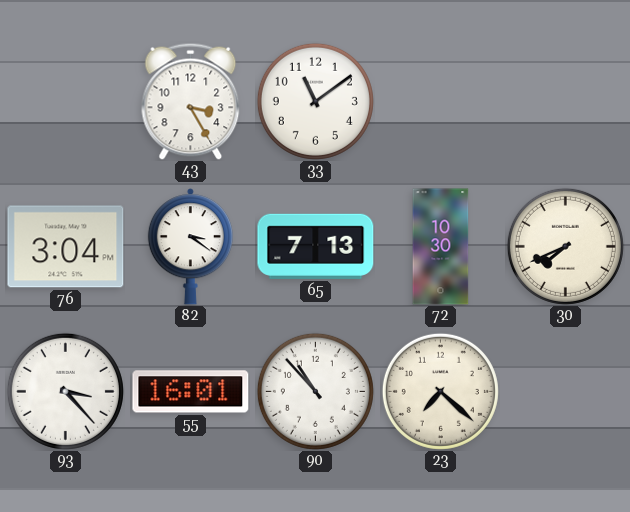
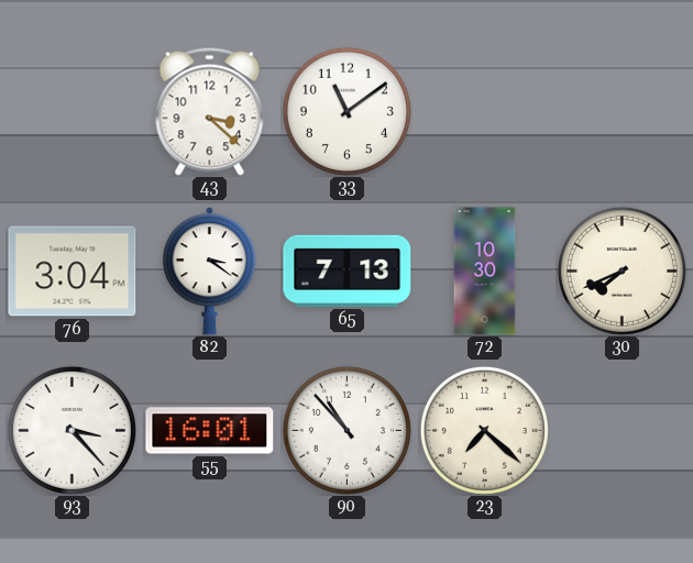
43: 3:25 -> 3:22
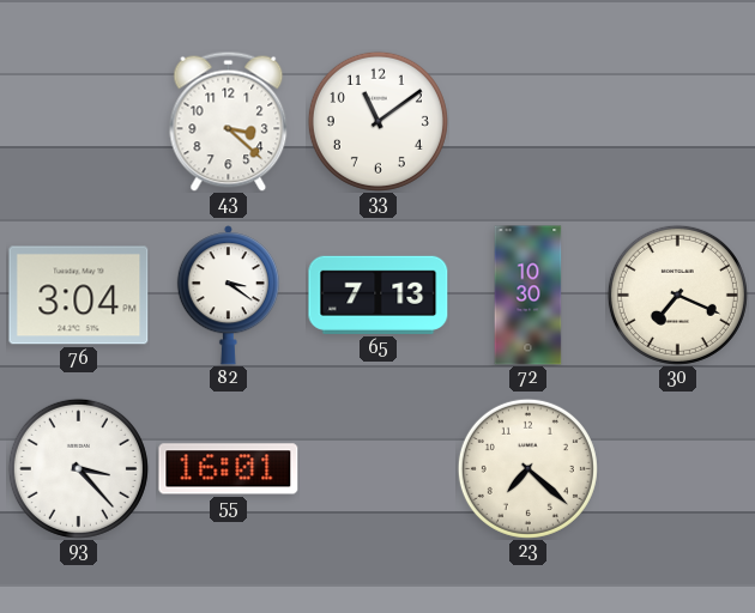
30: 7:41 -> 7:19
90: 10:53 -> none
